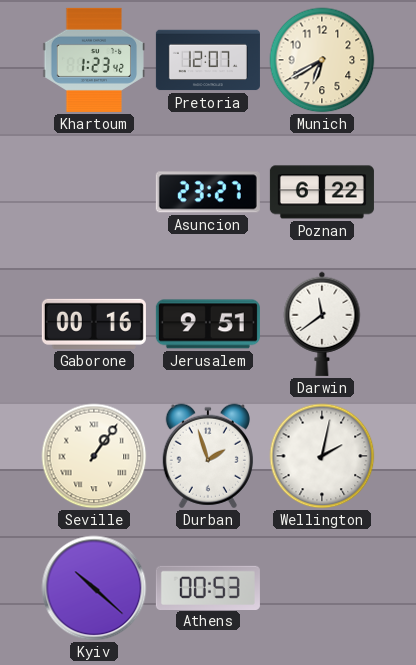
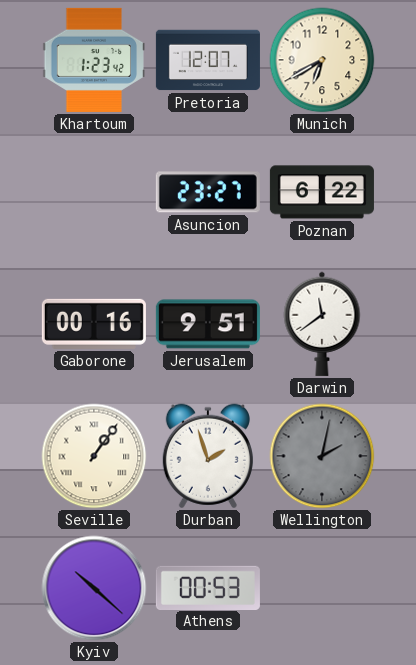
Wellington dial: white -> grey
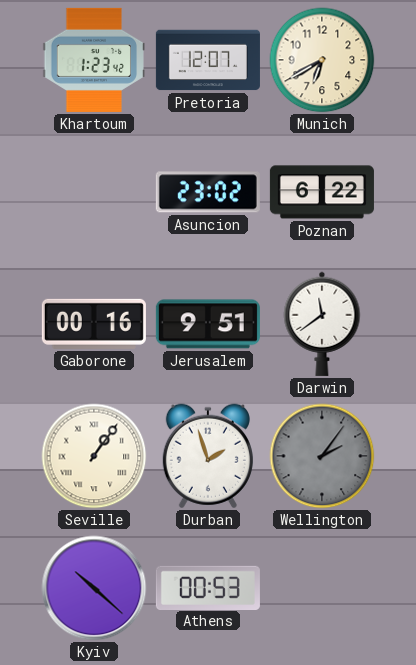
Asuncion: 23:27 -> 23:02
Wellington: 2:02 -> 2:06
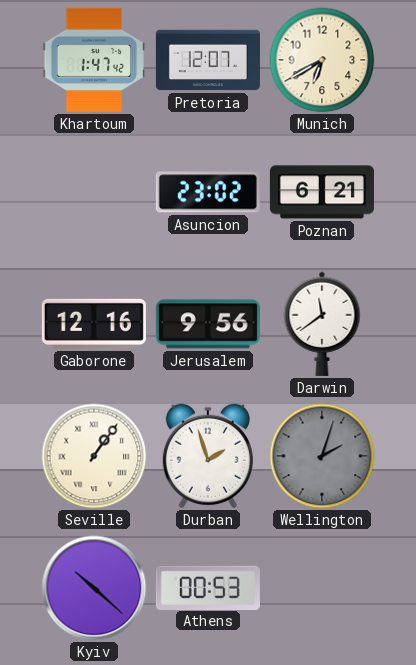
Khartoum: 1:23 -> 1:47
Poznan: 6:22 -> 6:21
Gaborone: 00:16 -> 12:16
Jerusalem: 9:51 -> 9:56
Wellington: 2:06 -> 2:03
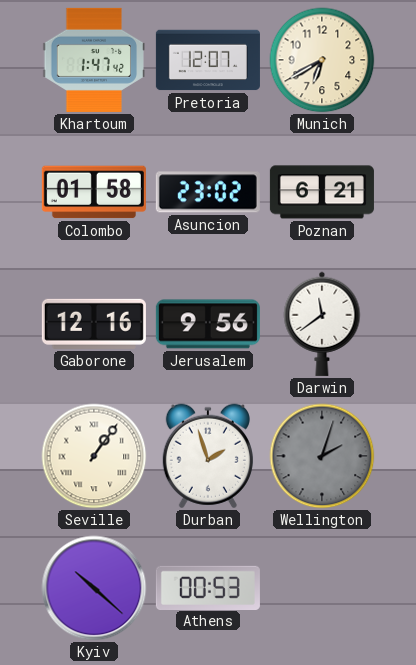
Colombo: none -> 01:58
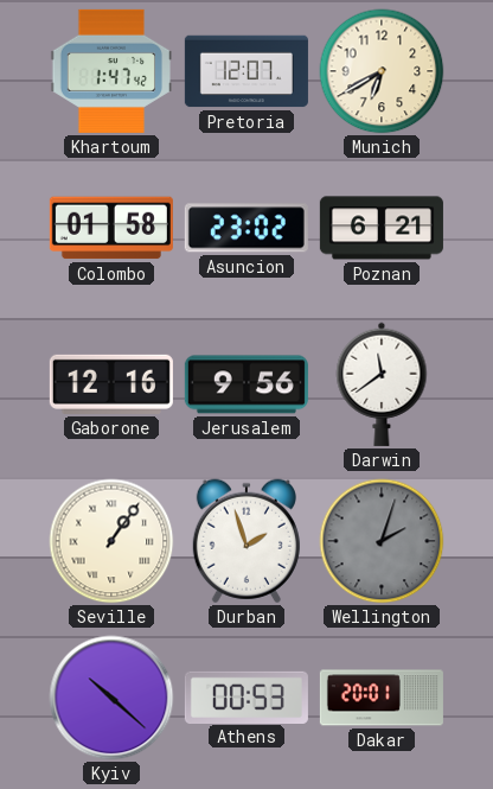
Dakar: none -> 20:01
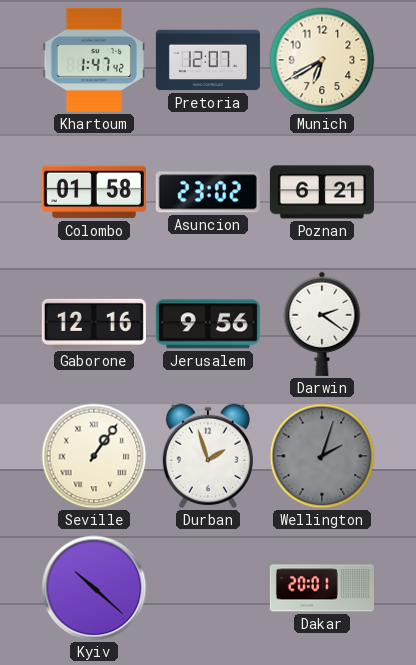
Darwin: 11:39 -> 2:21
Athens: 00:53 -> none
